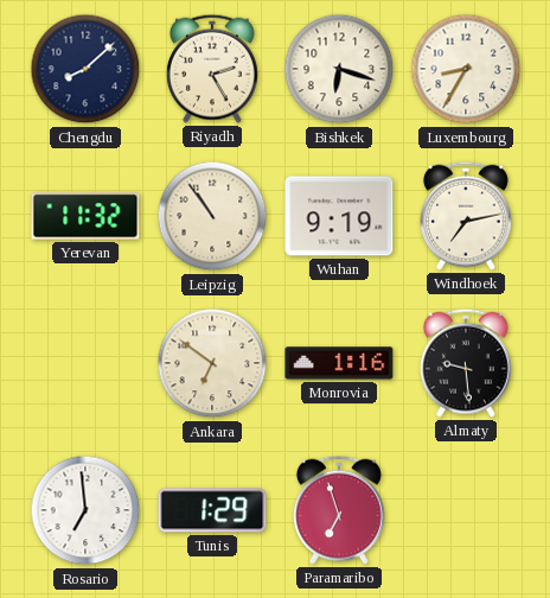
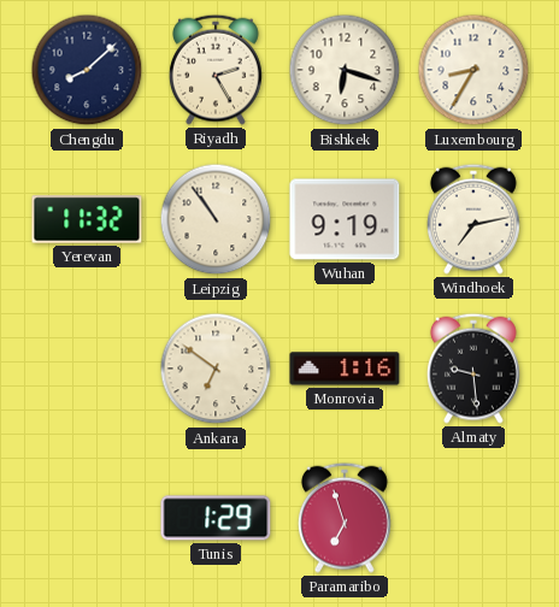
Rosario: 6:59 -> none
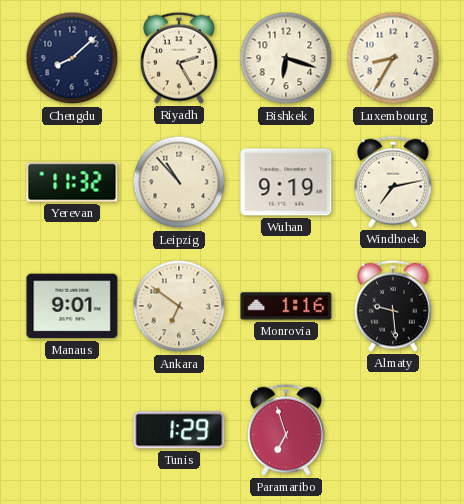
Leipzig: 10:54 -> 10:53
Manaus: none -> 9:01
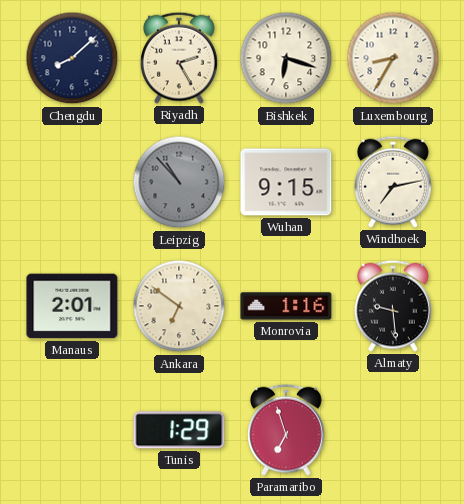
Yerevan: 11:32 -> none
Leipzig dial: cream -> grey
Wuhan: 9:19 -> 9:15
Manaus: 9:01 -> 2:01
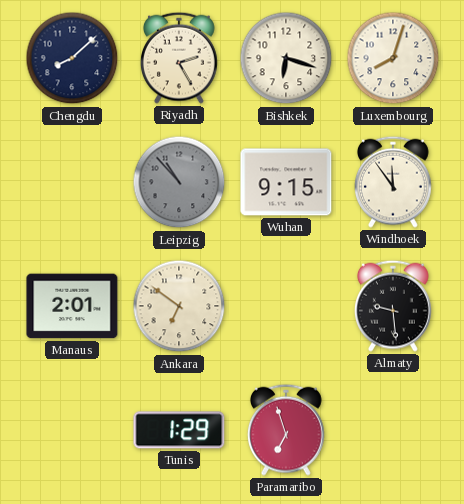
Luxembourg: 8:35 -> 8:03
Windhoek: 7:13 -> 11:54
Monrovia: 1:16 -> none
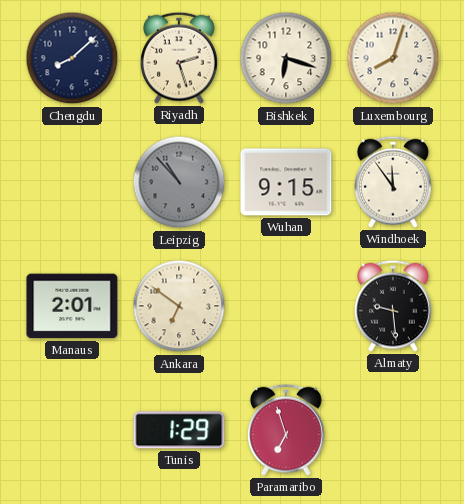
Riyadh: 2:25 -> 2:27
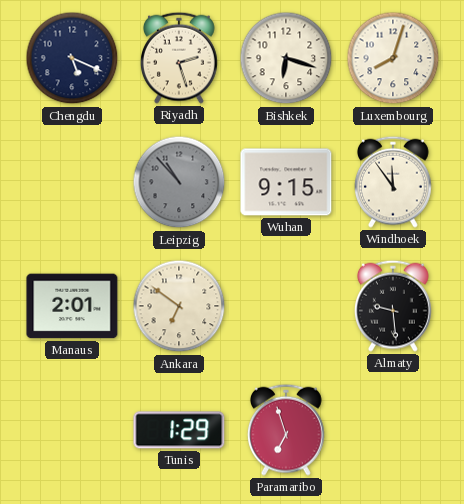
Chengdu: 8:08 -> 5:19
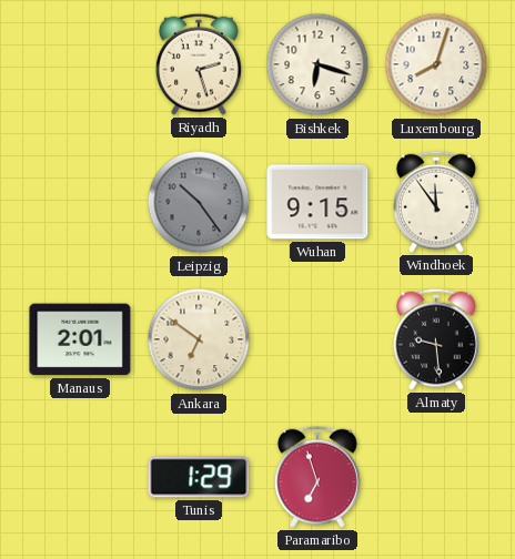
Chengdu: 5:19 -> none
Leipzig: 10:53 -> 10:24
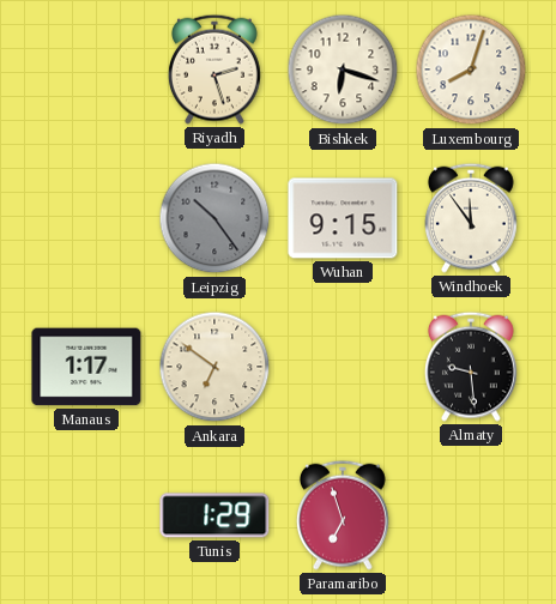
Manaus: 2:01 -> 1:17
